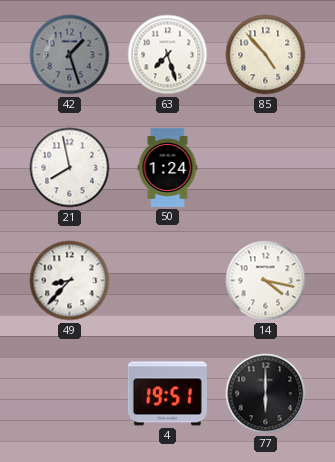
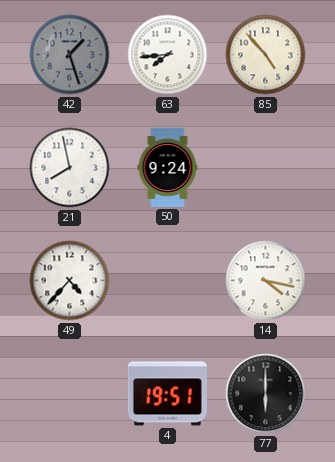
63: 7:27 -> 7:44
50: 1:24 -> 9:24
49: 8:37 -> 4:37
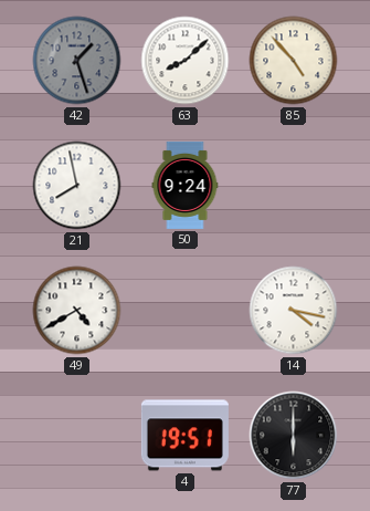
63: 7:44 -> 8:08
49: 4:37 -> 4:40
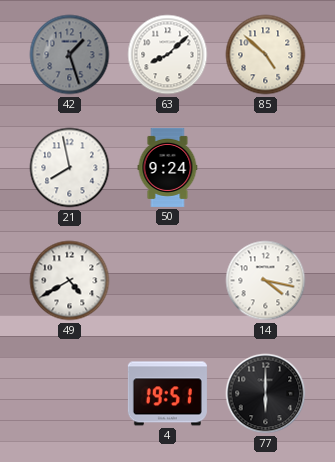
85: 4:53 -> 4:52
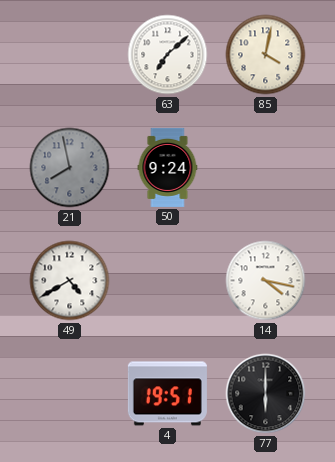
42: 1:27 -> none
63: 8:08 -> 7:08
85: 4:52 -> 4:02
21 dial: white -> grey
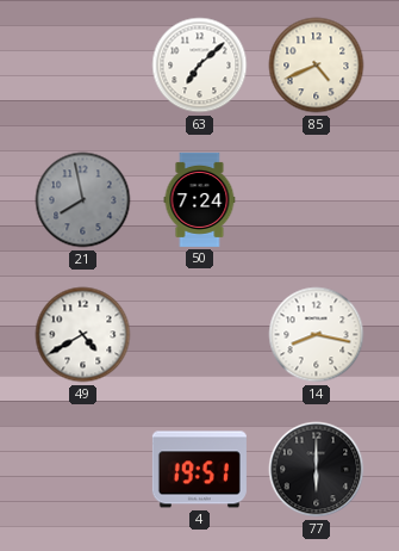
85: 4:02 -> 4:41
50: 9:24 -> 7:24
14: 4:17 -> 8:17
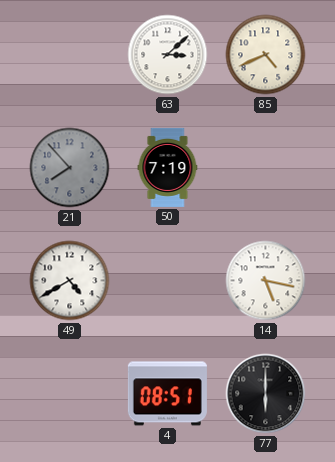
63: 7:08 -> 3:08
21: 7:58 -> 7:53
50: 7:24 -> 7:19
14: 8:17 -> 5:17
4: 19:51 -> 08:51
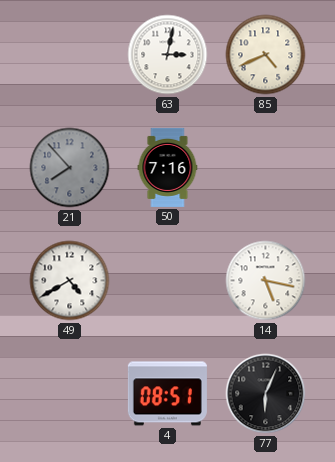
63: 3:08 -> 3:02
50: 7:19 -> 7:16
77: 6:00 -> 6:04
